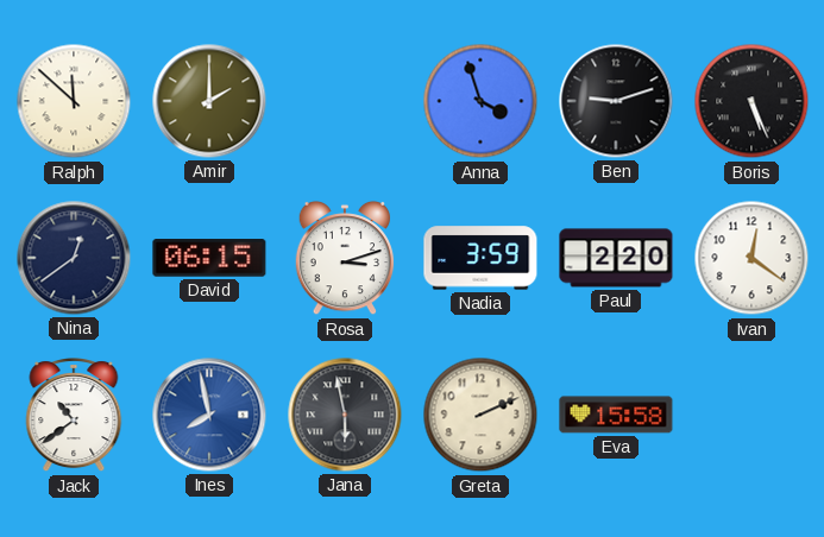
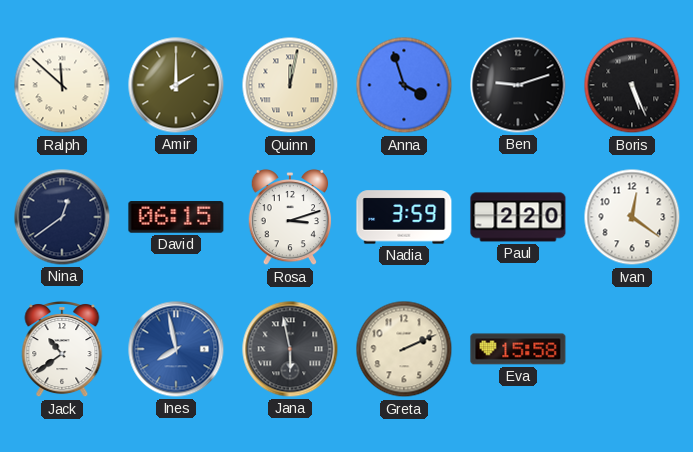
Quinn: none -> 12:02
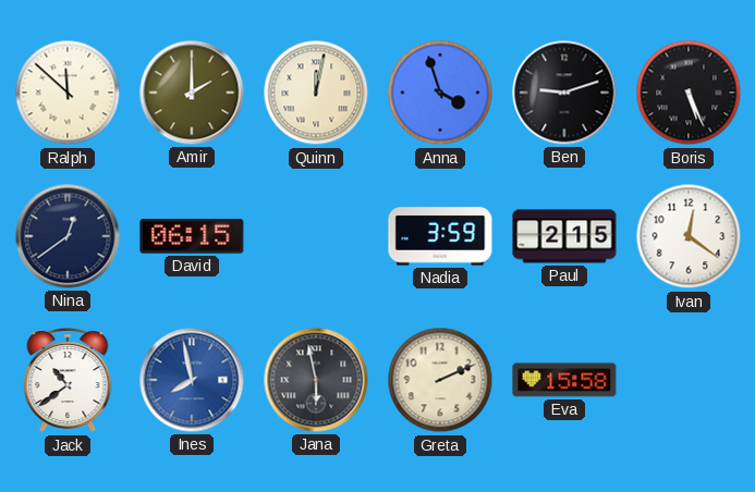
Rosa: 3:12 -> none
Paul: 2:20 -> 2:15
